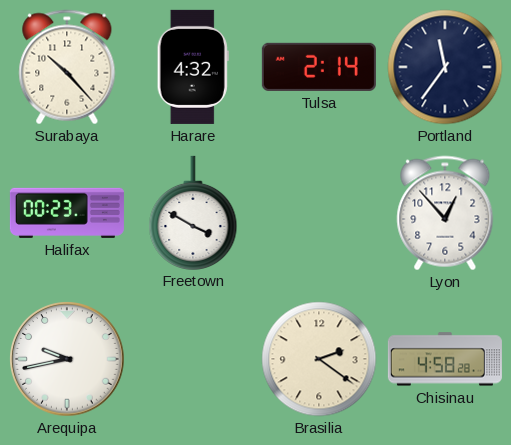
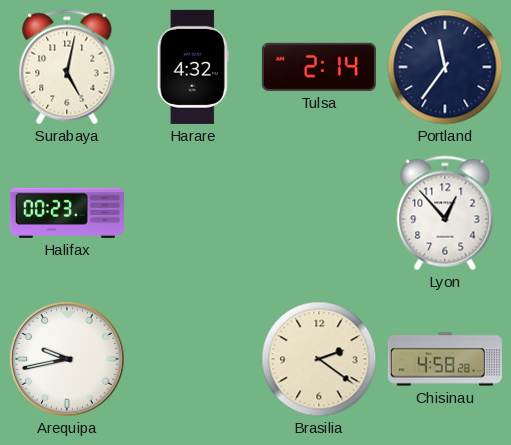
Surabaya: 10:23 -> 5:02
Freetown: 3:50 -> none
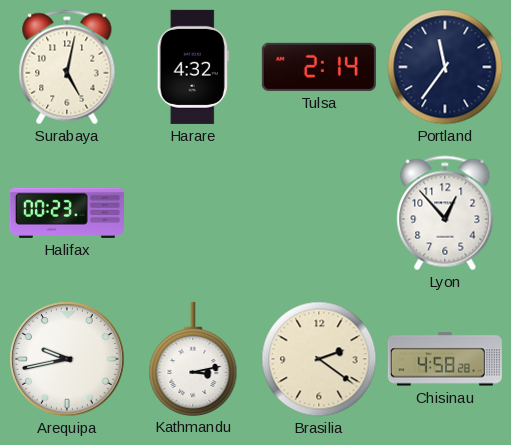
Kathmandu: none -> 3:13
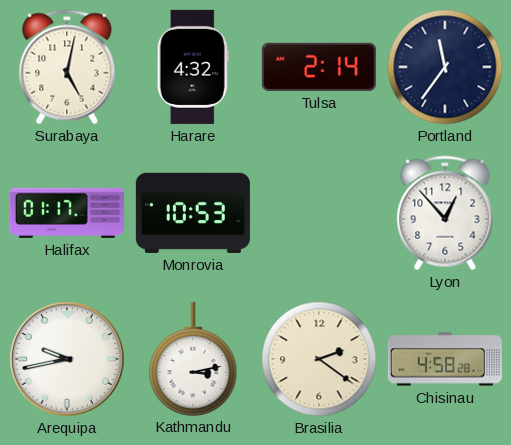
Halifax: 00:23 -> 01:17
Monrovia: none -> 10:53
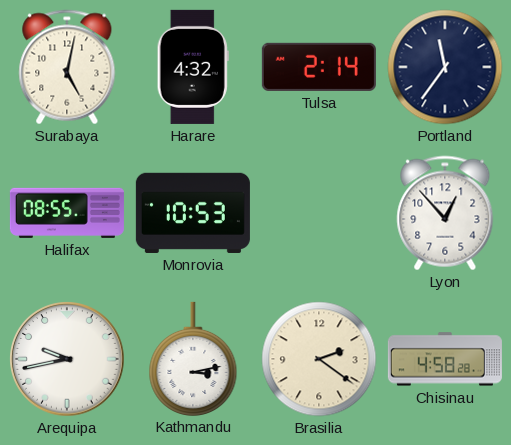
Halifax: 01:17 -> 08:55
